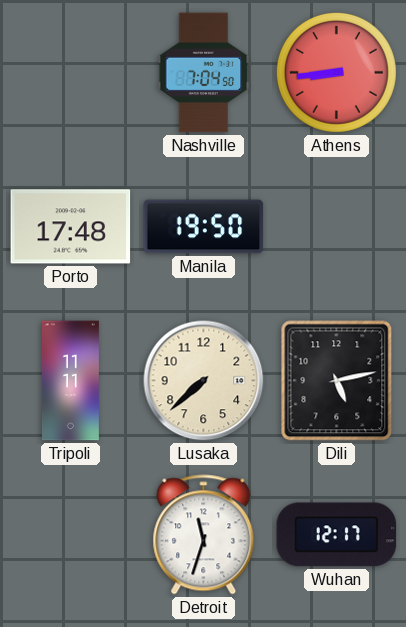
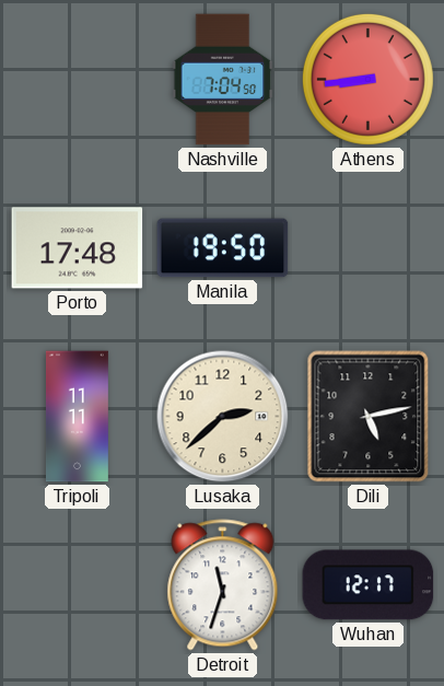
Lusaka: 7:38 -> 2:38
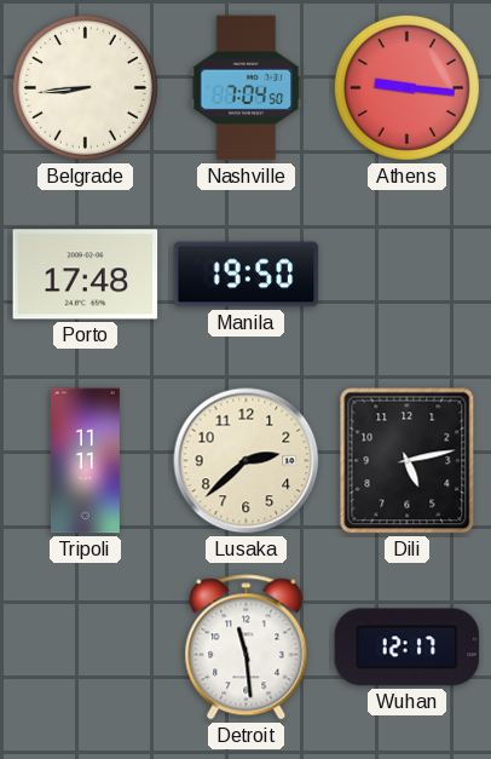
Belgrade: none -> 8:44
Athens: 8:44 -> 9:16
Detroit: 11:33 -> 11:29
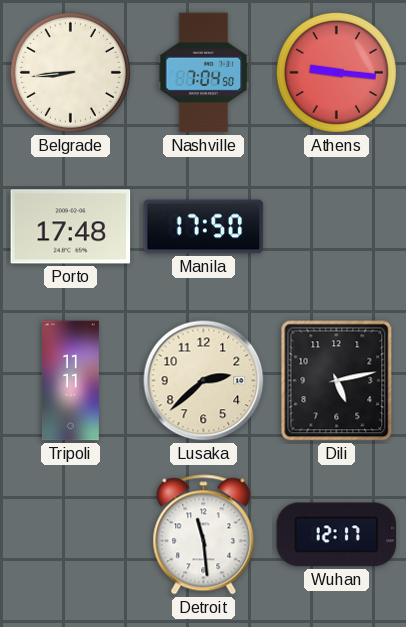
Manila: 19:50 -> 17:50
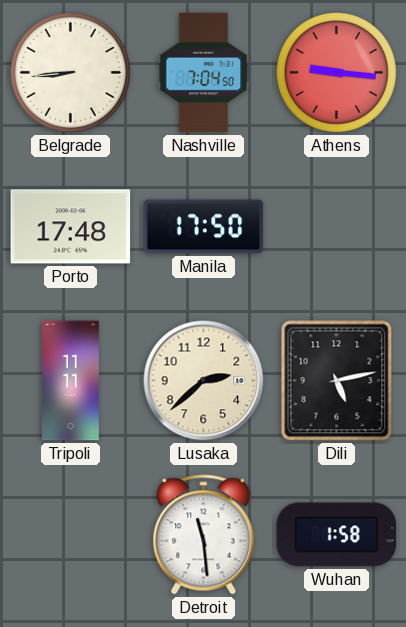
Wuhan: 12:17 -> 1:58
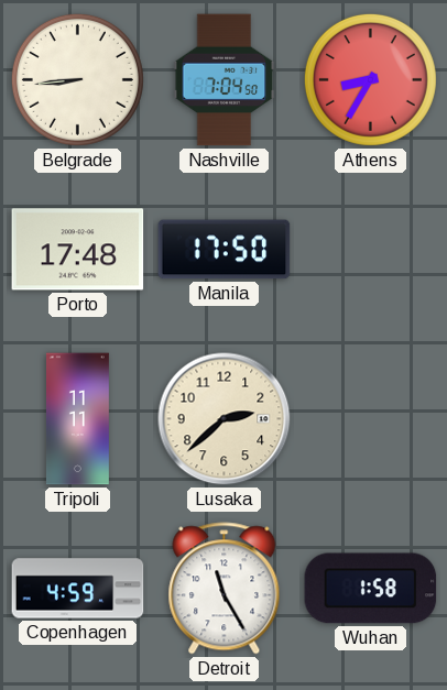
Athens: 9:16 -> 8:35
Dili: 5:13 -> none
Copenhagen: none -> 4:59
Detroit: 11:29 -> 11:25
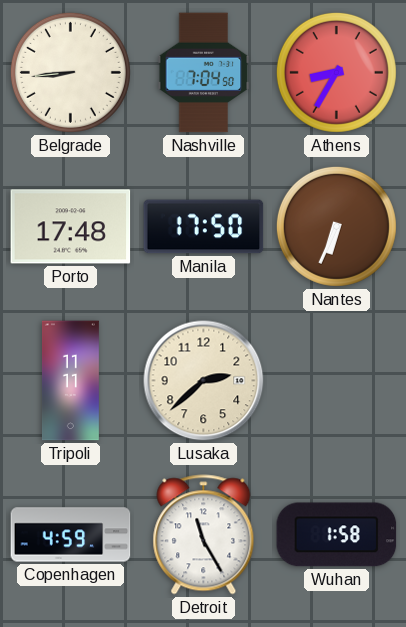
Nantes: none -> 6:34
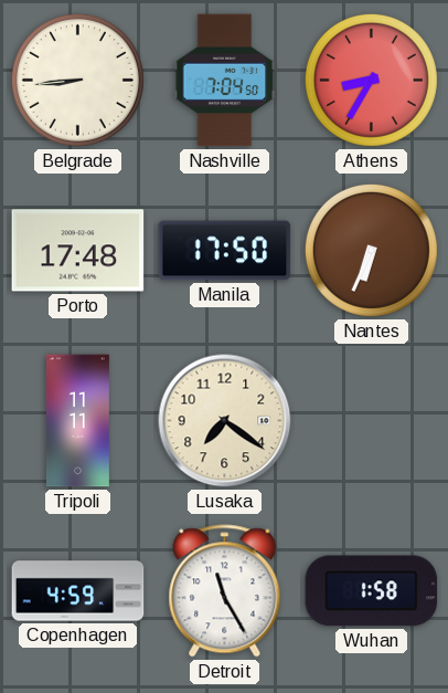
Lusaka: 2:38 -> 7:21
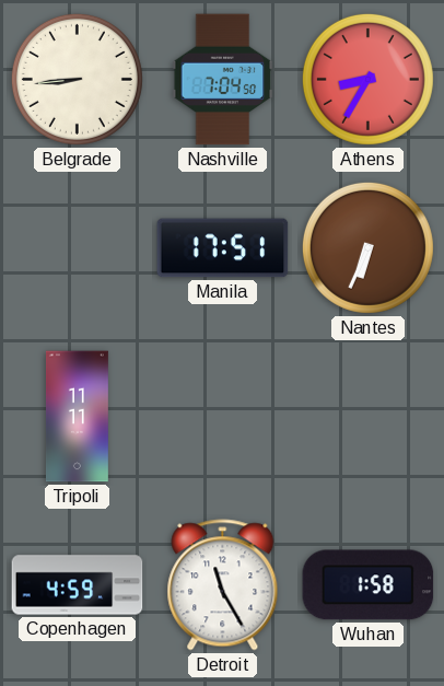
Porto: 17:48 -> none
Manila: 17:50 -> 17:51
Lusaka: 7:21 -> none
